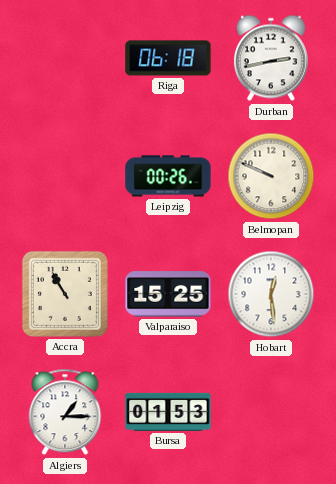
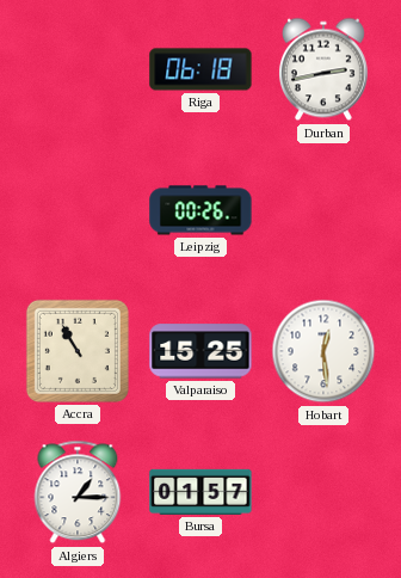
Belmopan: 9:49 -> none
Bursa: 01:53 -> 01:57
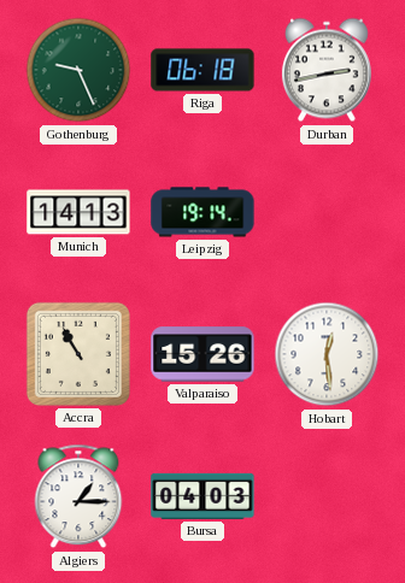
Gothenburg: none -> 9:26
Munich: none -> 14:13
Leipzig: 00:26 -> 19:14
Valparaiso: 15:25 -> 15:26
Bursa: 01:57 -> 04:03
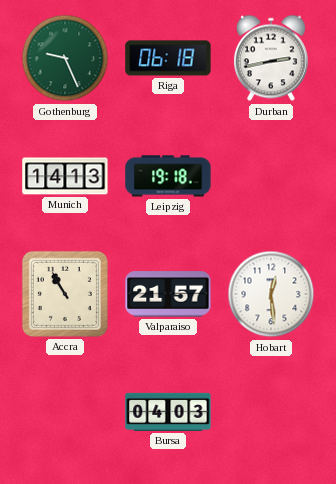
Leipzig: 19:14 -> 19:18
Valparaiso: 15:26 -> 21:57
Algiers: 1:15 -> none
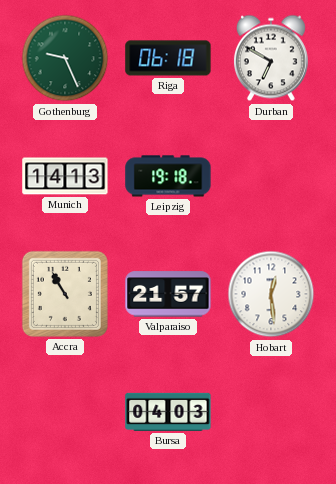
Durban: 2:43 -> 6:50
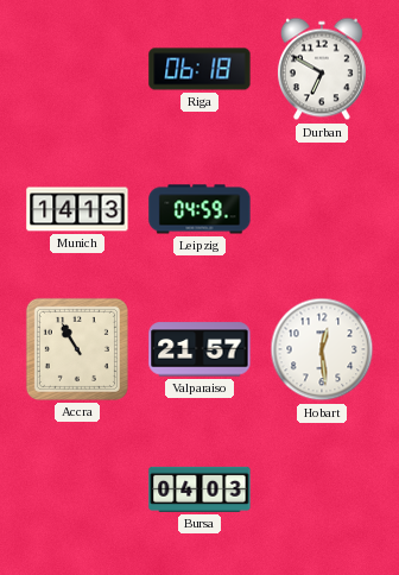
Gothenburg: 9:26 -> none
Leipzig: 19:18 -> 04:59
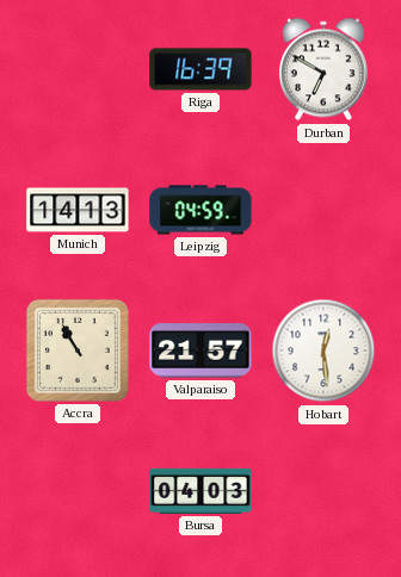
Riga: 06:18 -> 16:39
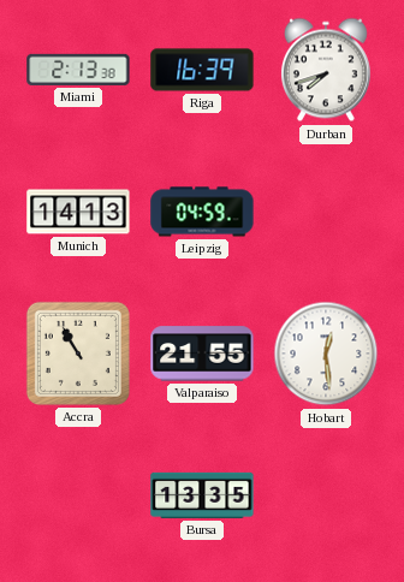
Miami: none -> 2:13
Durban: 6:50 -> 7:42
Valparaiso: 21:57 -> 21:55
Bursa: 04:03 -> 13:35
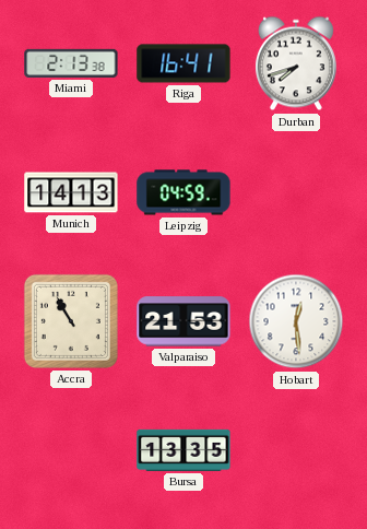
Riga: 16:39 -> 16:41
Valparaiso: 21:55 -> 21:53
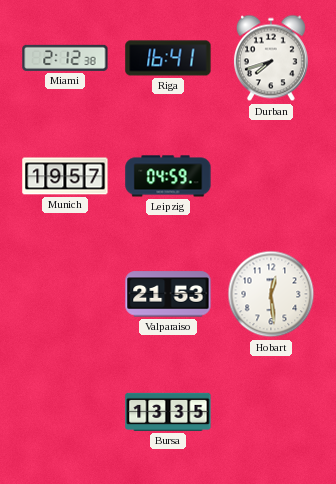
Miami: 2:13 -> 2:12
Munich: 14:13 -> 19:57
Accra: 10:55 -> none
